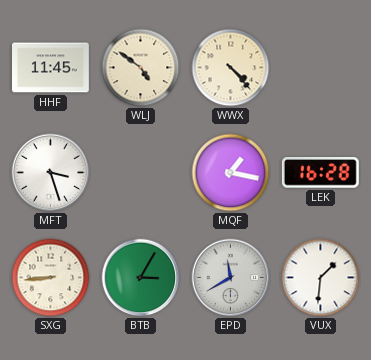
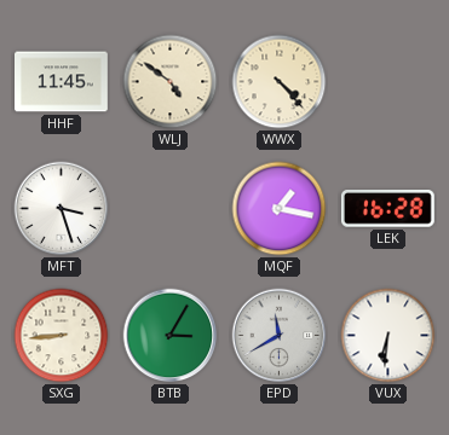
VUX: 1:31 -> 6:31
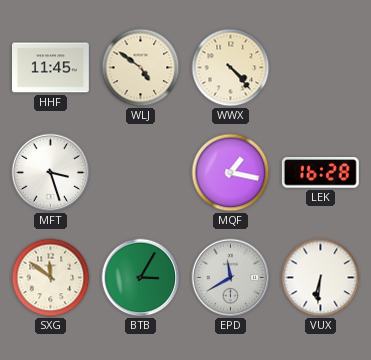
SXG: 8:44 -> 11:51
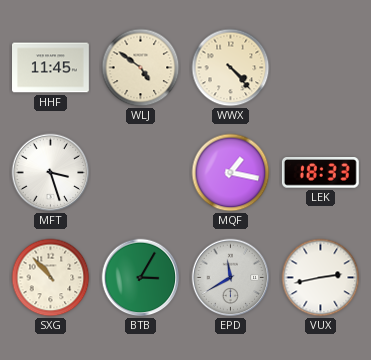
LEK: 16:28 -> 18:33
SXG: 11:51 -> 10:53
VUX: 6:31 -> 2:43
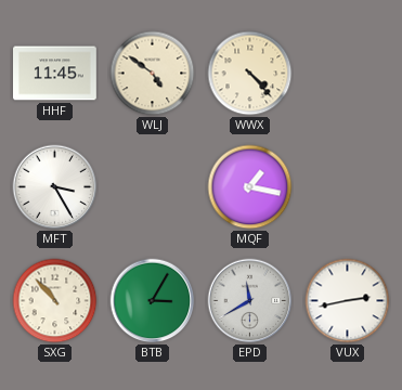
MFT: 3:27 -> 3:25
LEK: 18:33 -> none
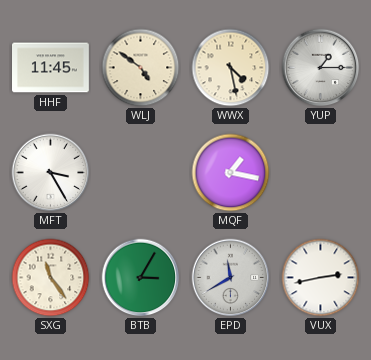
WWX: 4:23 -> 4:28
YUP: none -> 1:15
SXG: 10:53 -> 11:24
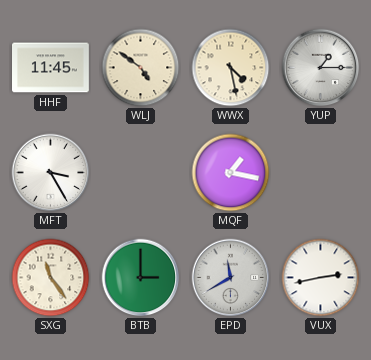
BTB: 3:05 -> 3:00
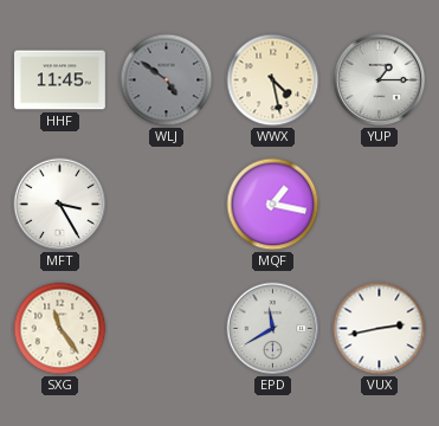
WLJ dial: cream -> grey
BTB: 3:00 -> none
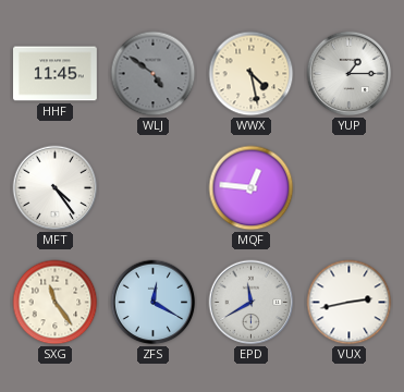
MFT: 3:25 -> 4:24
MQF: 1:17 -> 12:46
ZFS: none -> 12:20
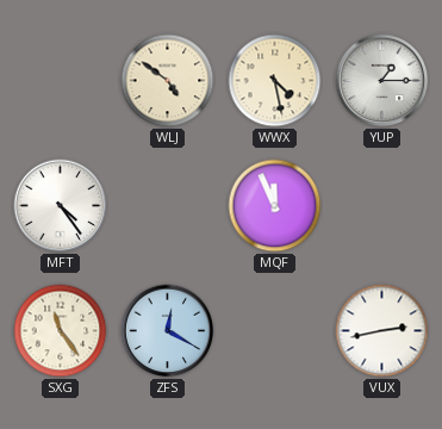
HHF: 11:45 -> none
WLJ dial: grey -> cream
MQF: 12:46 -> 11:56
EPD: 11:40 -> none
